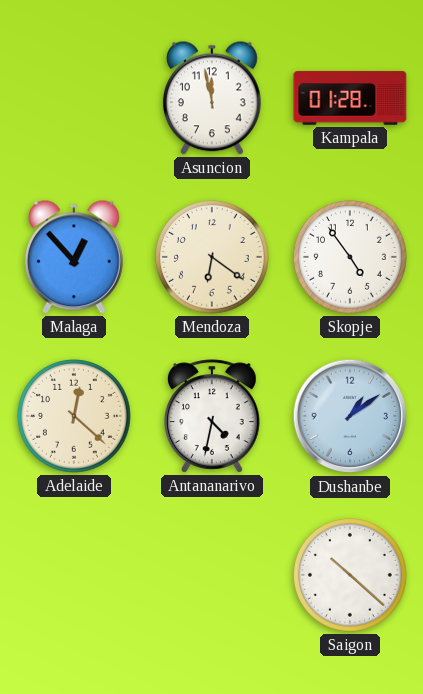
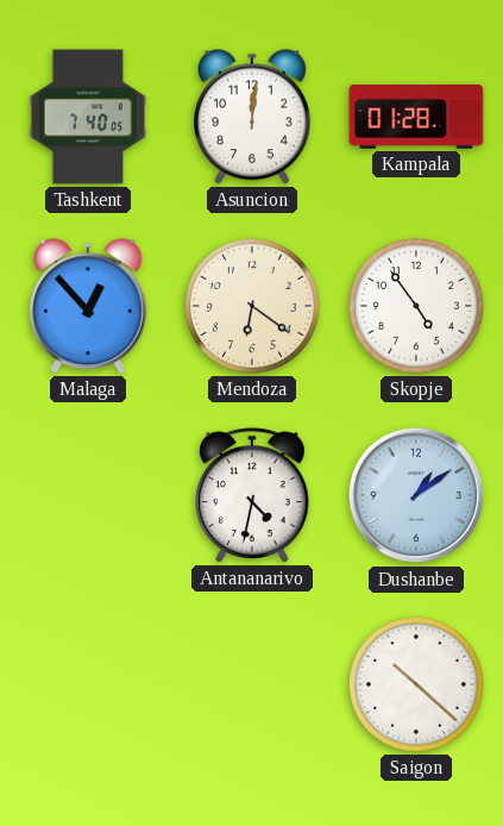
Tashkent: none -> 7:40
Asuncion: 11:58 -> 12:01
Adelaide: 12:22 -> none
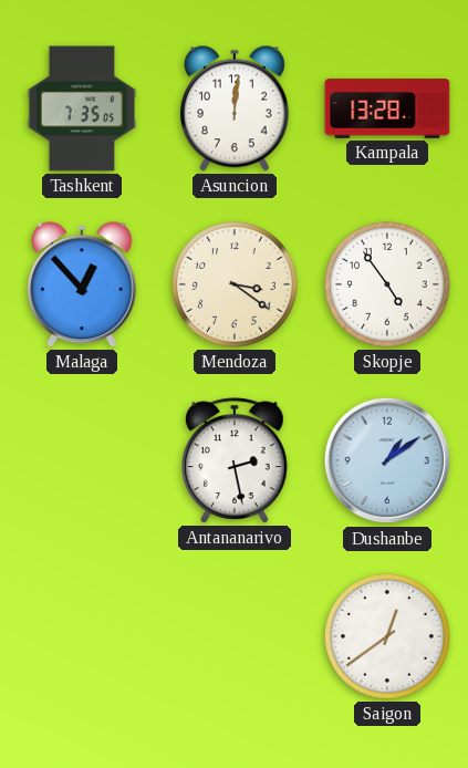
Tashkent: 7:40 -> 7:35
Kampala: 01:28 -> 13:28
Mendoza: 6:21 -> 3:21
Antananarivo: 4:32 -> 2:28
Saigon: 10:22 -> 12:39
